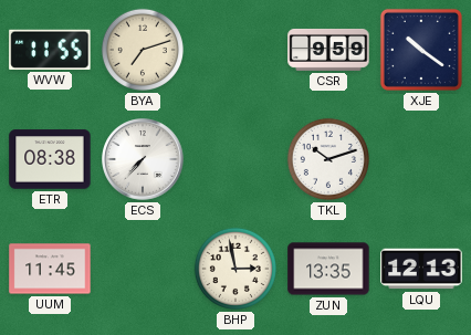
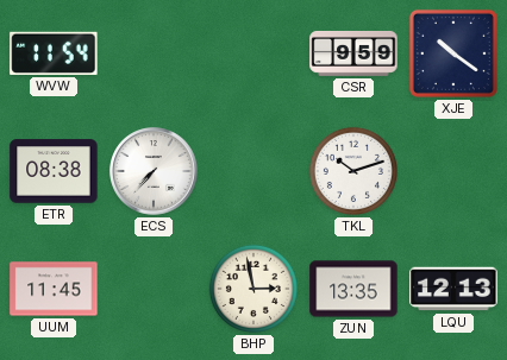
WVW: 11:55 -> 11:54
BYA: 7:12 -> none
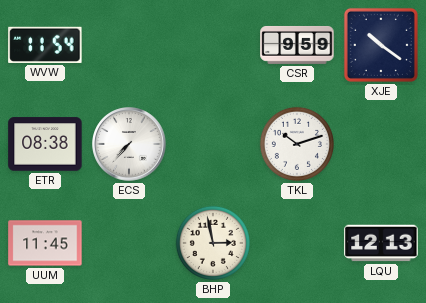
ZUN: 13:35 -> none
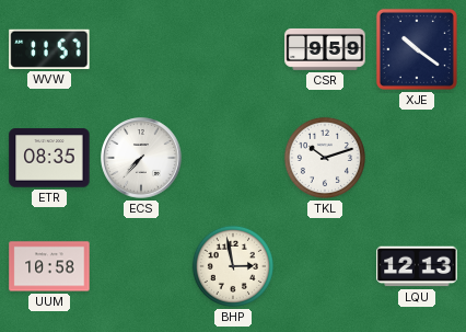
WVW: 11:54 -> 11:57
ETR: 08:38 -> 08:35
UUM: 11:45 -> 10:58
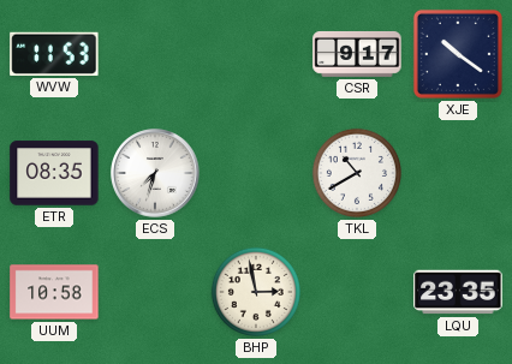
WVW: 11:57 -> 11:53
CSR: 9:59 -> 9:17
ECS: 7:37 -> 7:33
TKL: 10:12 -> 10:40
LQU: 12:13 -> 23:35
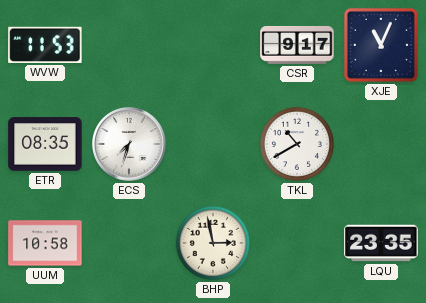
XJE: 10:21 -> 11:04
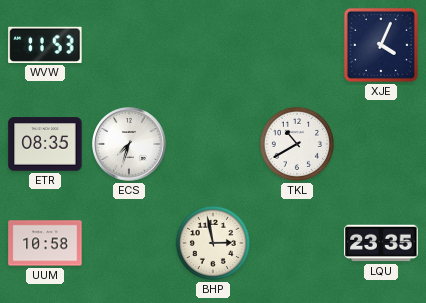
CSR: 9:17 -> none
XJE: 11:04 -> 4:04
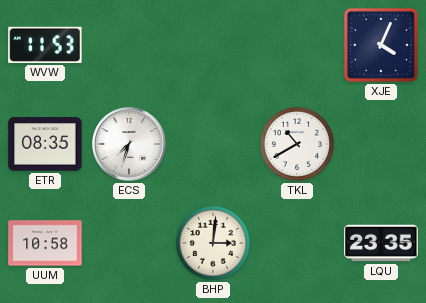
BHP: 2:58 -> 3:01
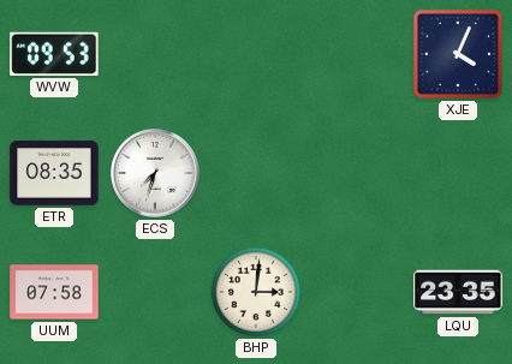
WVW: 11:53 -> 09:53
TKL: 10:40 -> none
UUM: 10:58 -> 07:58
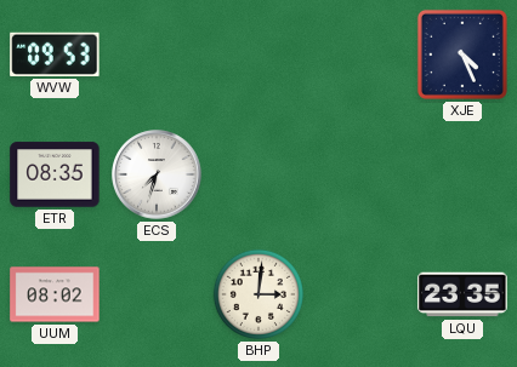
XJE: 4:04 -> 4:26
UUM: 07:58 -> 08:02
